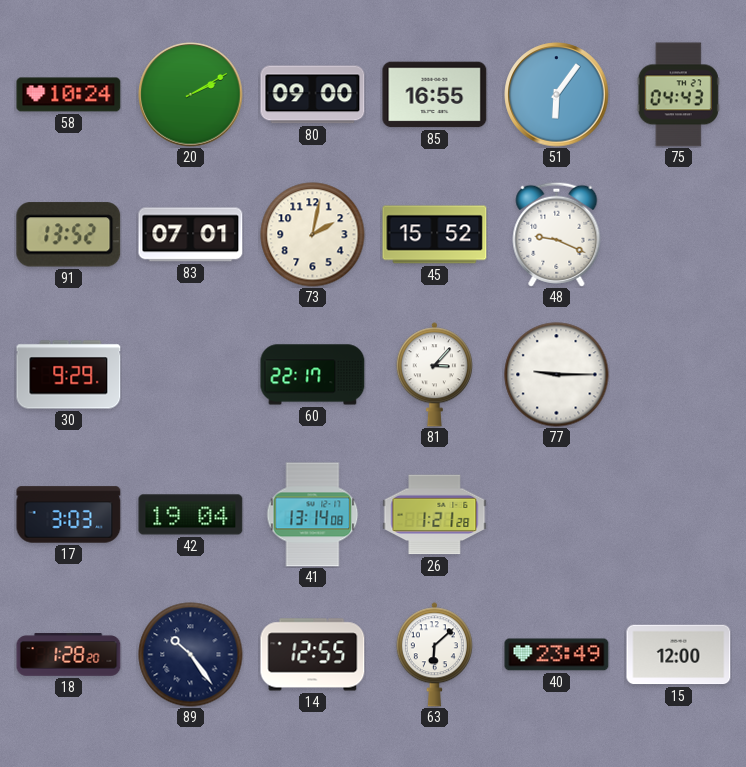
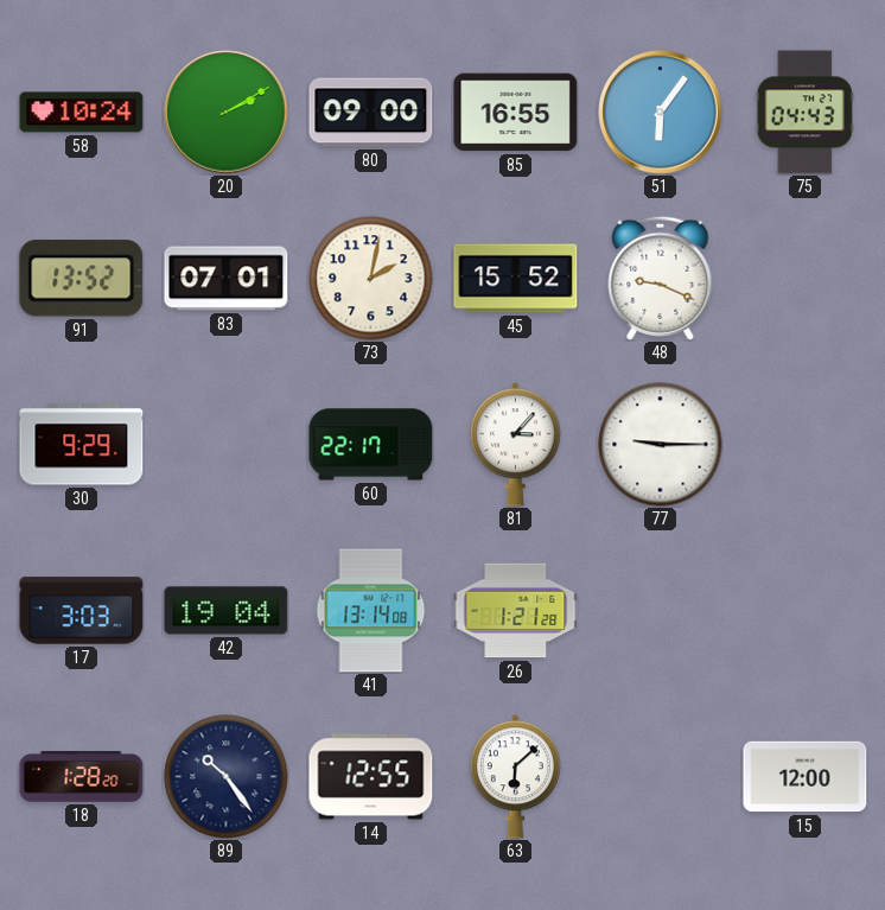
40: 23:49 -> none
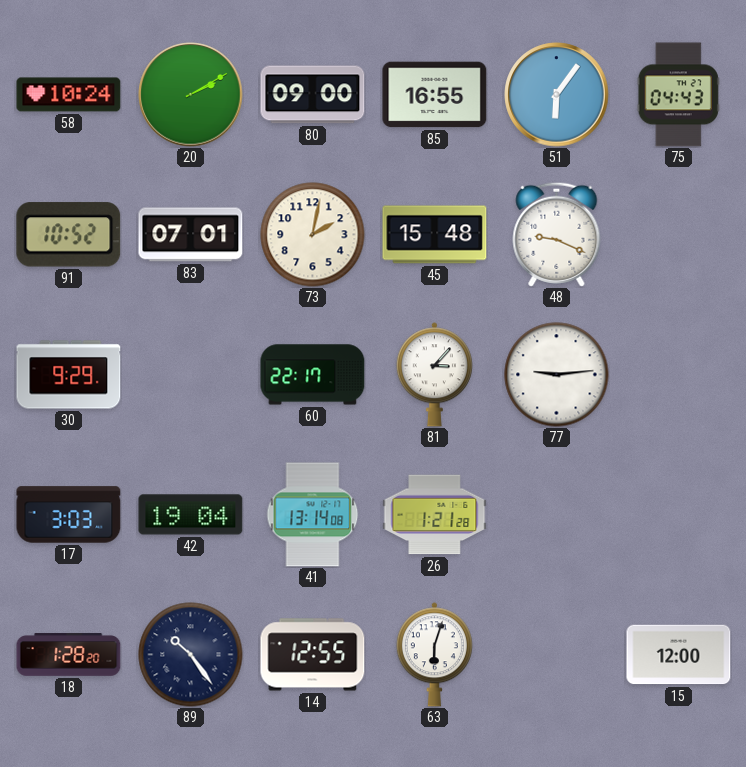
91: 13:52 -> 10:52
45: 15:52 -> 15:48
77: 9:15 -> 9:14
63: 6:08 -> 6:03
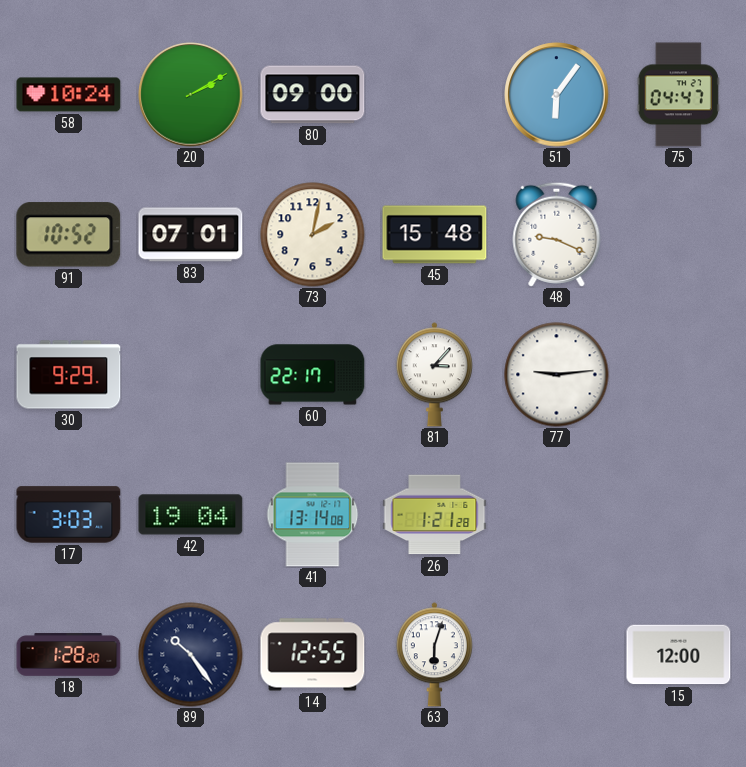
85: 16:55 -> none
75: 04:43 -> 04:47
